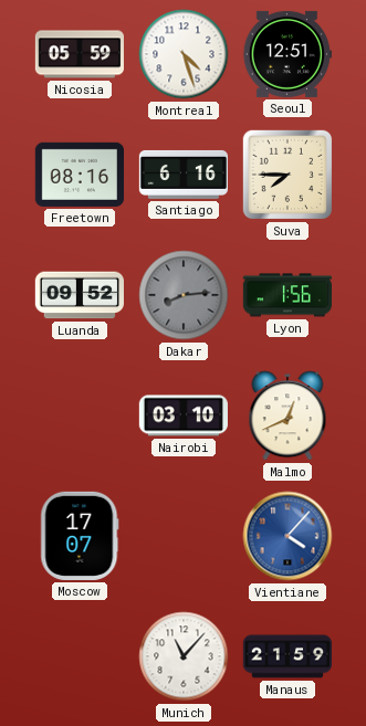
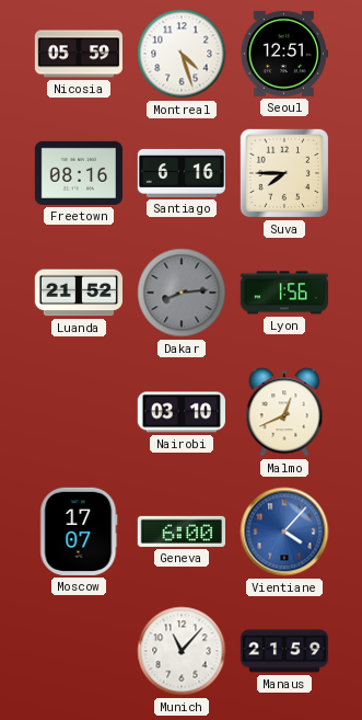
Luanda: 09:52 -> 21:52
Geneva: none -> 6:00
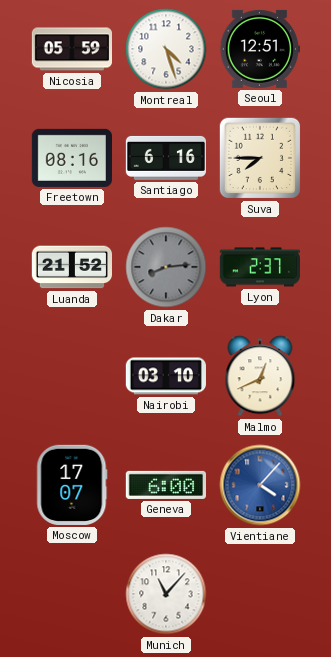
Lyon: 1:56 -> 2:37
Manaus: 21:59 -> none
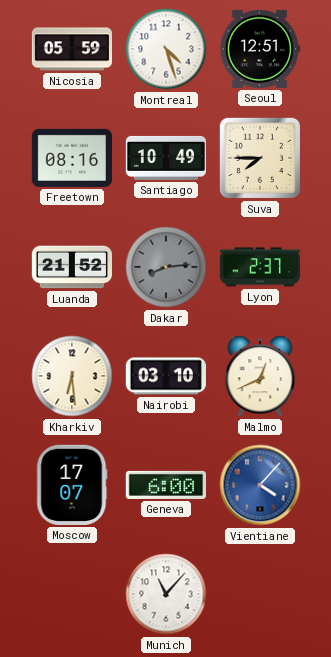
Santiago: 6:16 -> 10:49
Kharkiv: none -> 6:29
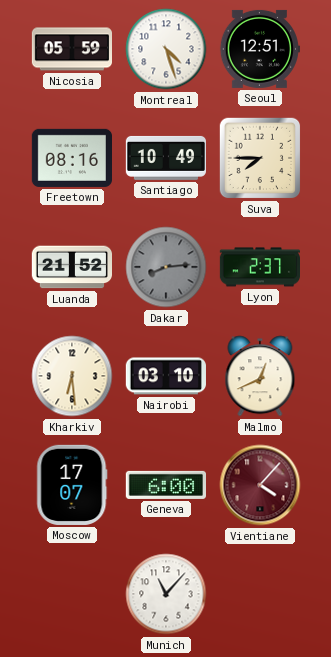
Vientiane dial: blue -> burgundy
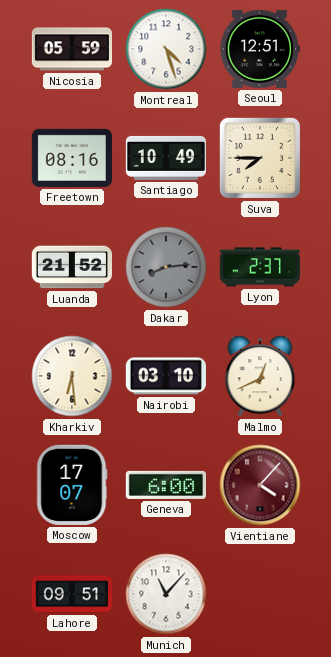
Lahore: none -> 09:51
